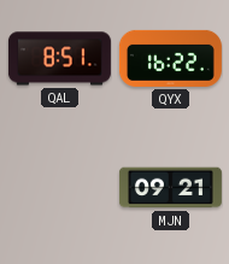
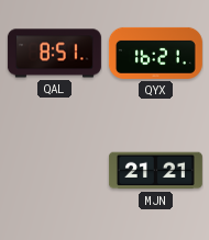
QYX: 16:22 -> 16:21
MJN: 09:21 -> 21:21
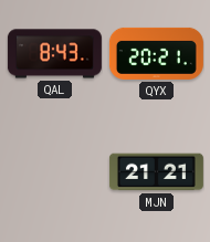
QAL: 8:51 -> 8:43
QYX: 16:21 -> 20:21
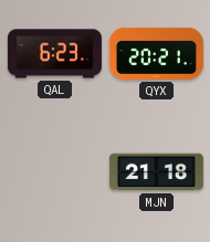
QAL: 8:43 -> 6:23
MJN: 21:21 -> 21:18
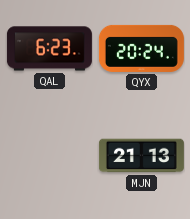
QYX: 20:21 -> 20:24
MJN: 21:18 -> 21:13
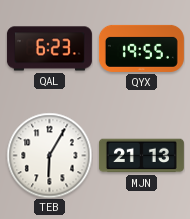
QYX: 20:24 -> 19:55
TEB: none -> 6:05
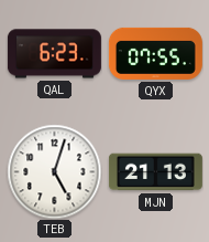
QYX: 19:55 -> 07:55
TEB: 6:05 -> 5:03
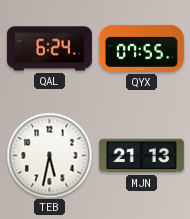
QAL: 6:23 -> 6:24
TEB: 5:03 -> 5:32
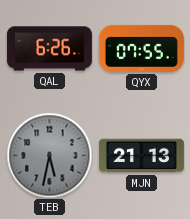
QAL: 6:24 -> 6:26
TEB dial: white -> grey
